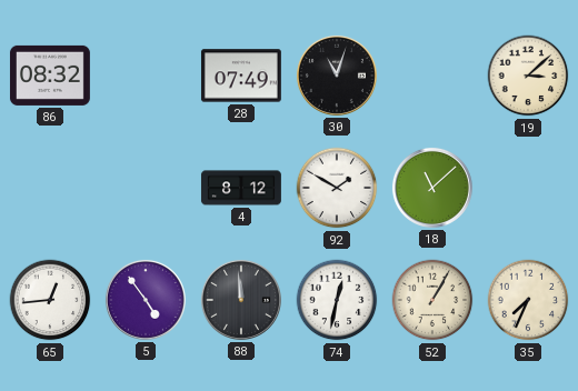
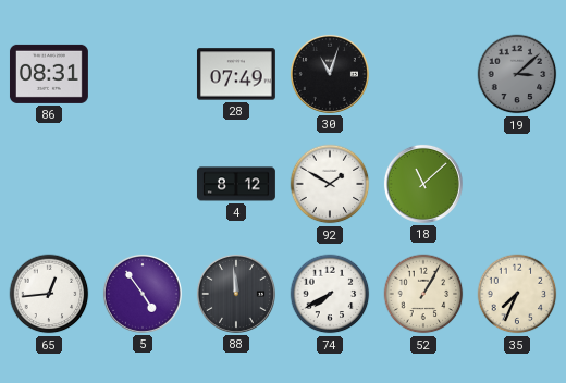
86: 08:32 -> 08:31
19 dial: cream -> grey
74: 12:32 -> 7:40
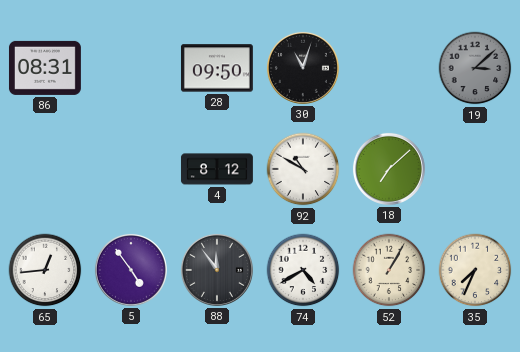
28: 07:49 -> 09:50
92: 1:50 -> 10:50
18: 11:08 -> 7:08
88: 11:59 -> 11:54
74: 7:40 -> 4:40
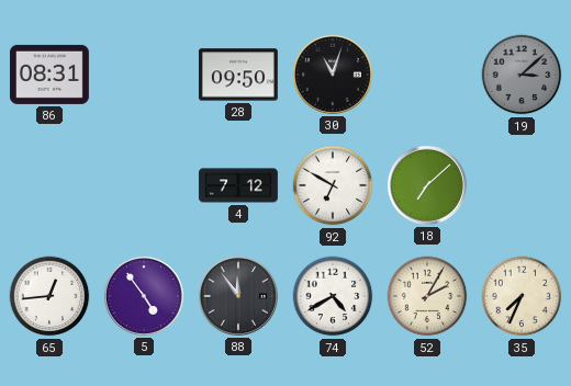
4: 8:12 -> 7:12
92: 10:50 -> 6:50
52: 1:05 -> 2:05
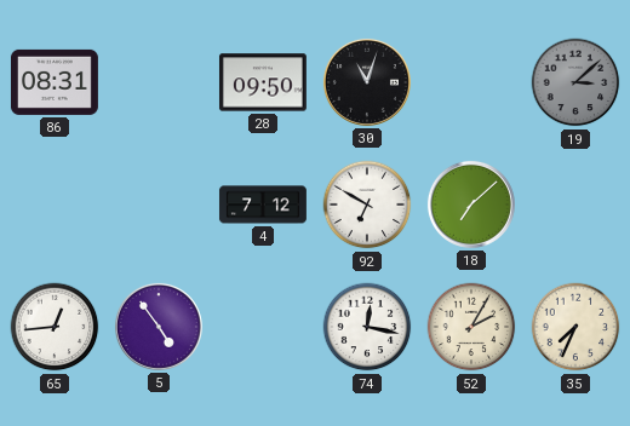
88: 11:54 -> none
74: 4:40 -> 12:17
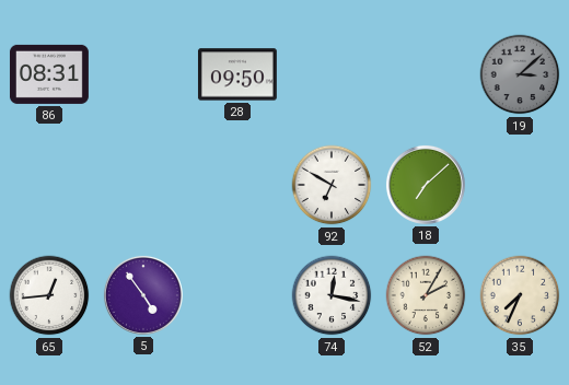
30: 11:03 -> none
4: 7:12 -> none
